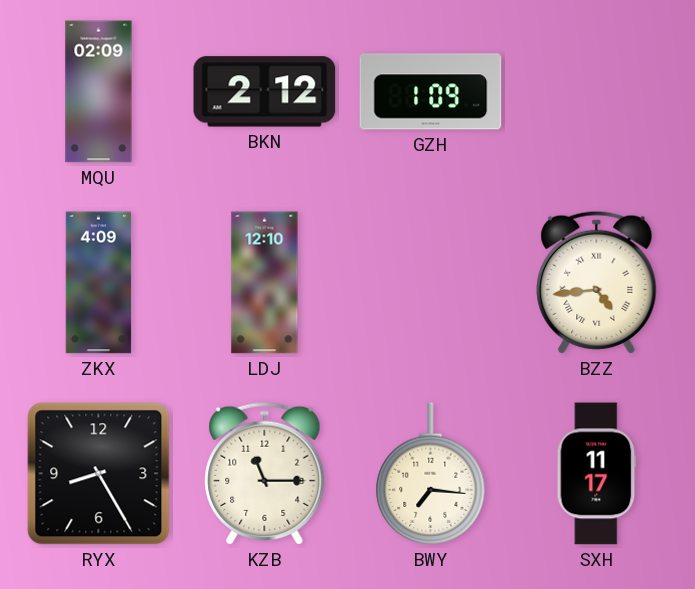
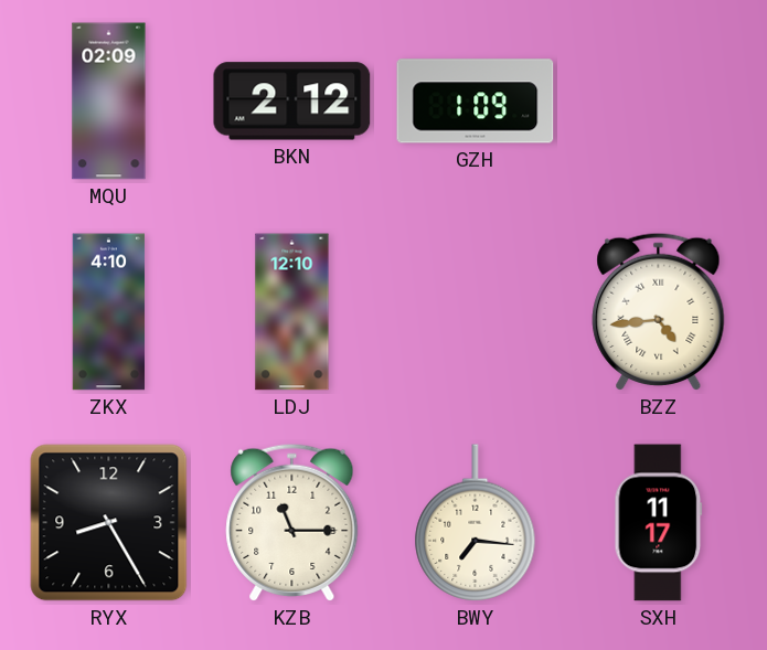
ZKX: 4:09 -> 4:10
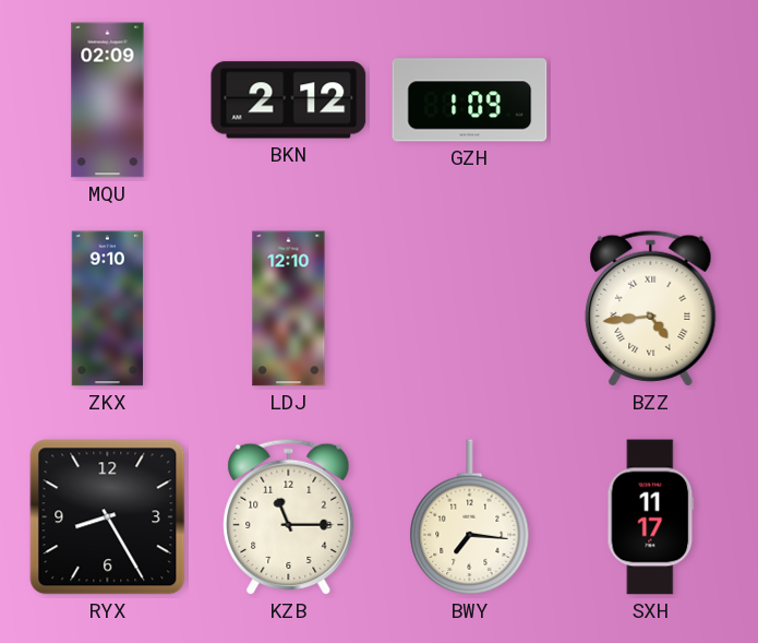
ZKX: 4:10 -> 9:10
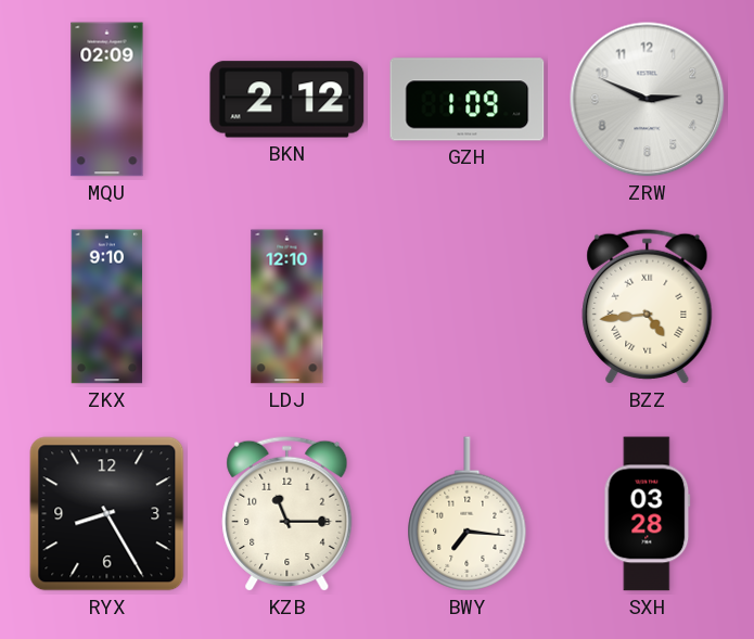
ZRW: none -> 2:49
SXH: 11:17 -> 03:28
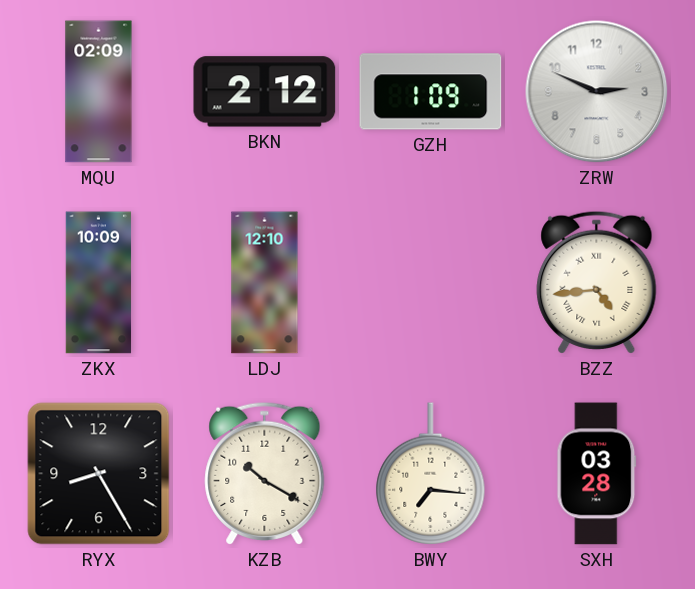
ZKX: 9:10 -> 10:09
KZB: 11:15 -> 10:20
